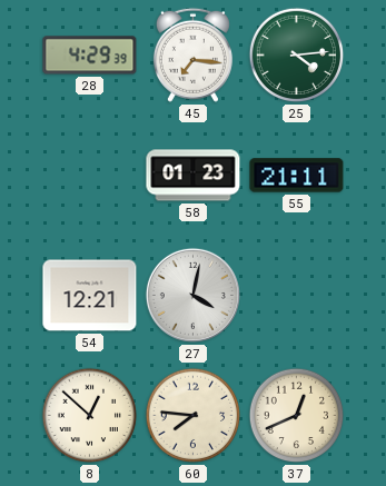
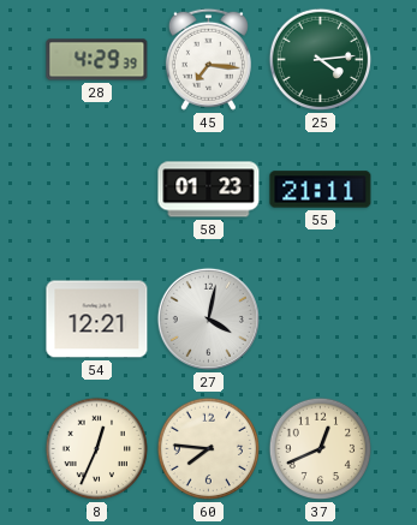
8: 12:52 -> 12:34
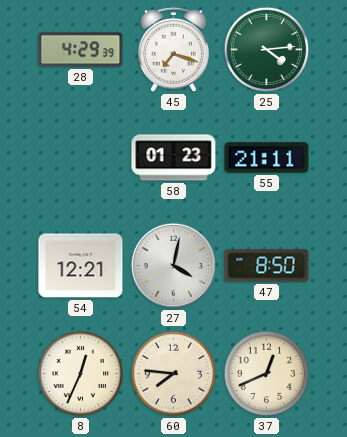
45: 7:16 -> 7:18
47: none -> 8:50
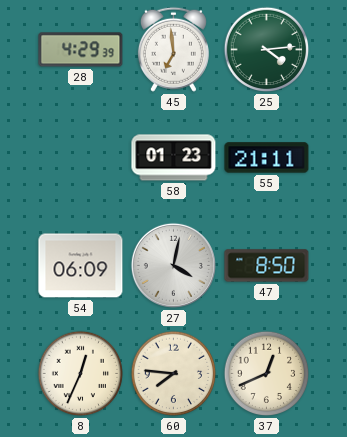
45: 7:18 -> 6:59
54: 12:21 -> 06:09
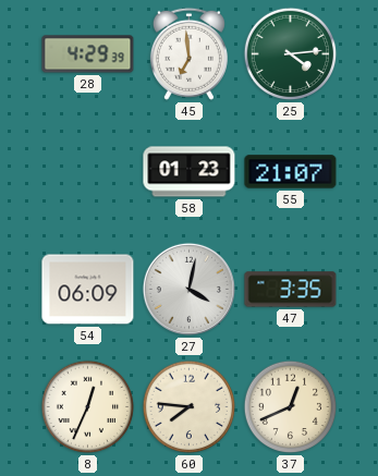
55: 21:11 -> 21:07
47: 8:50 -> 3:35
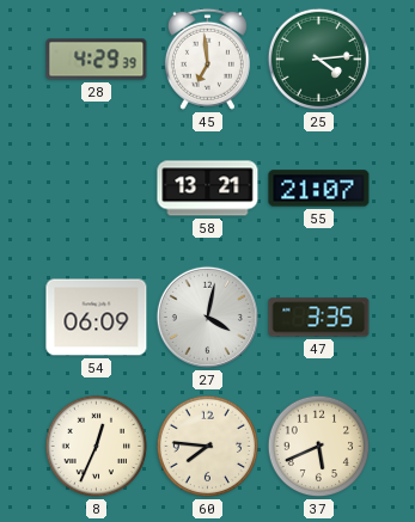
58: 01:23 -> 13:21
37: 12:41 -> 5:41
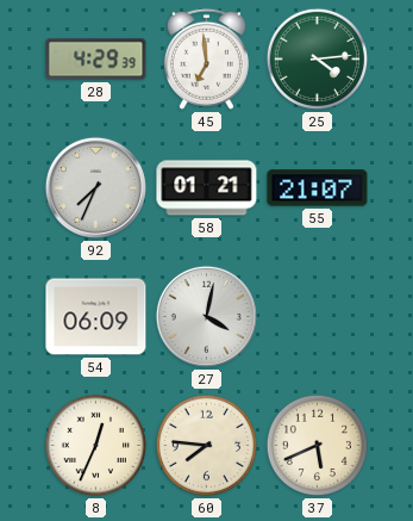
92: none -> 7:34
58: 13:21 -> 01:21
47: 3:35 -> none
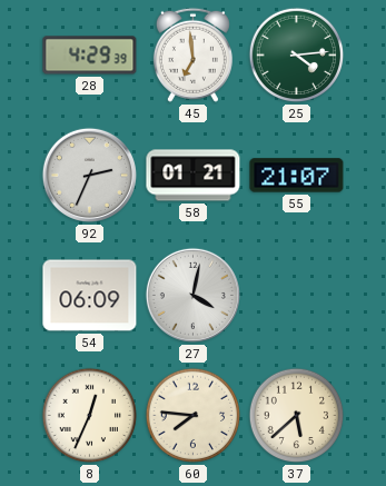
92: 7:34 -> 2:34
37: 5:41 -> 5:38
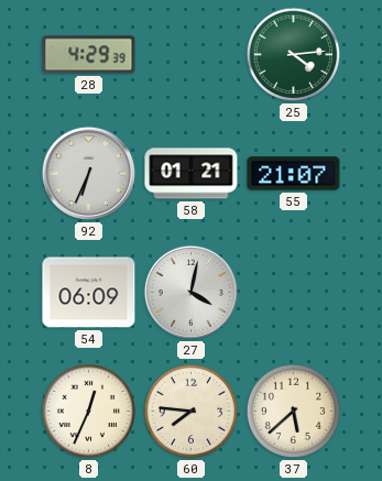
45: 6:59 -> none
92: 2:34 -> 6:34
